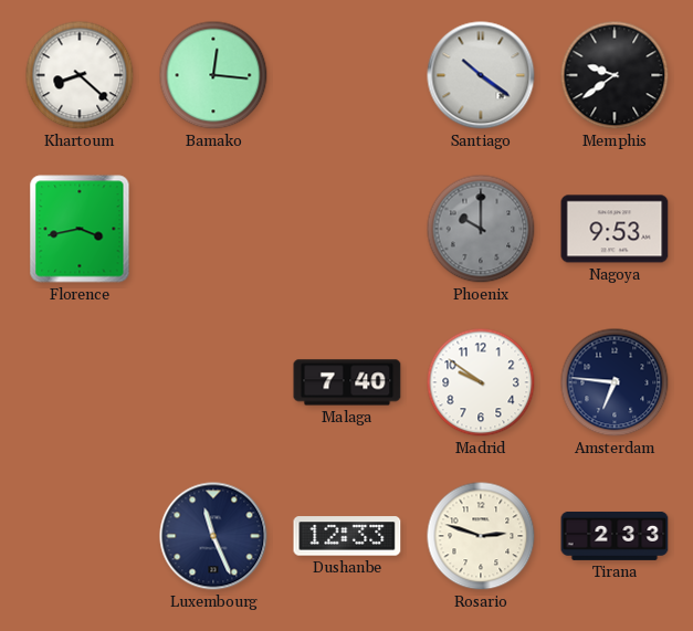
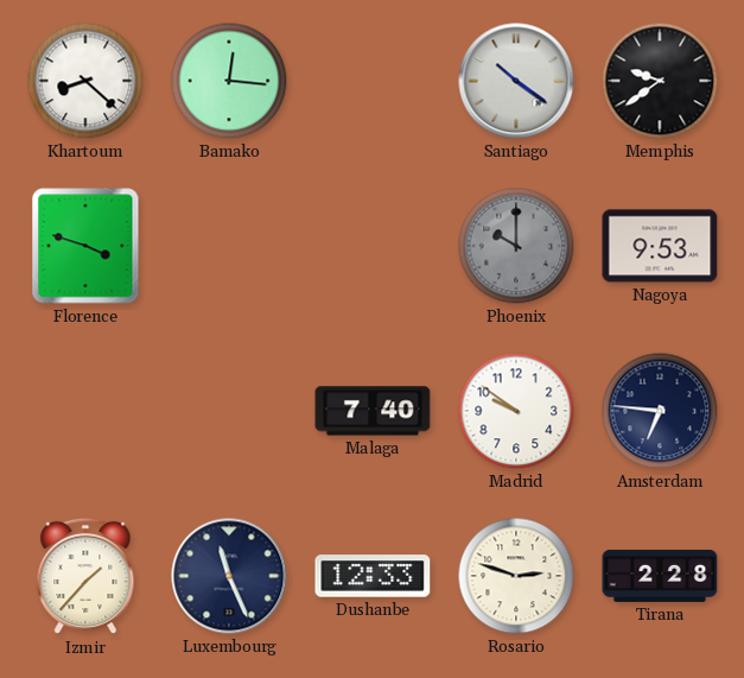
Florence: 3:43 -> 3:48
Izmir: none -> 1:37
Tirana: 2:33 -> 2:28
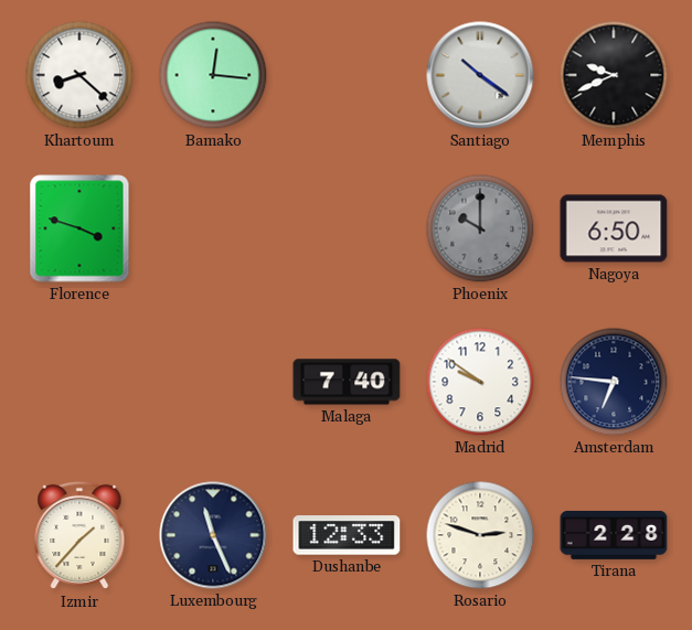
Memphis: 9:39 -> 9:41
Nagoya: 9:53 -> 6:50
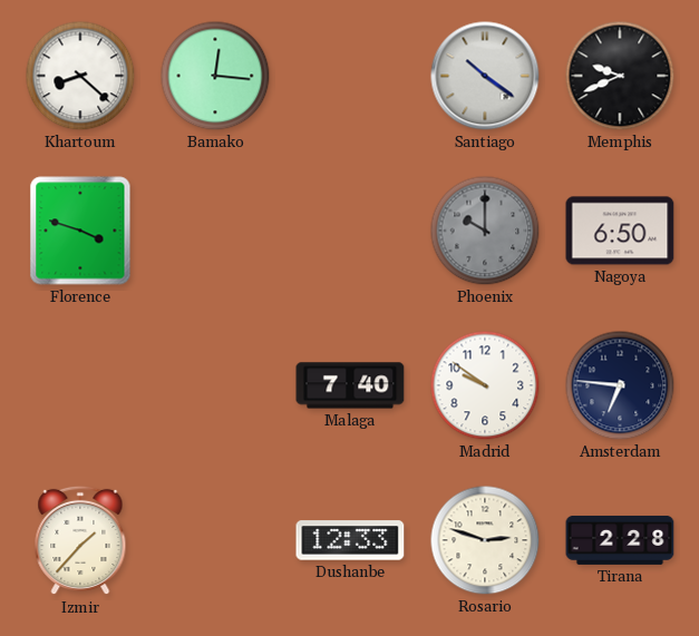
Luxembourg: 11:26 -> none
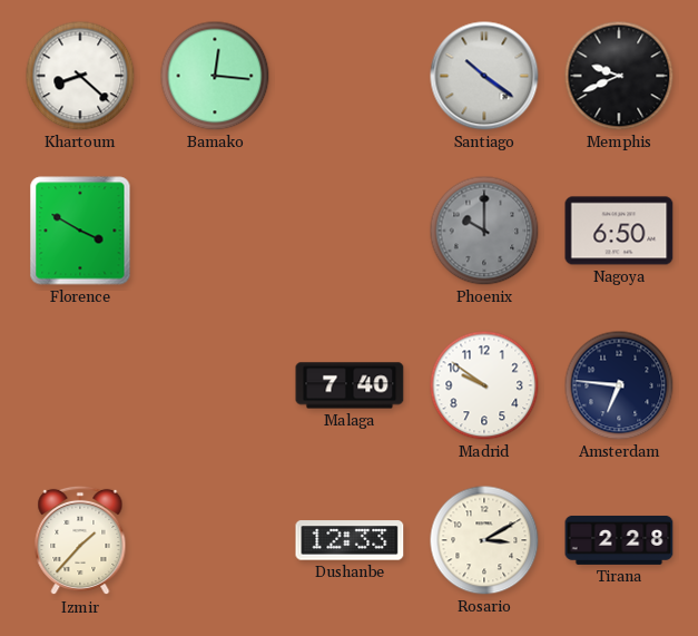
Florence: 3:48 -> 3:50
Rosario: 2:48 -> 3:10
